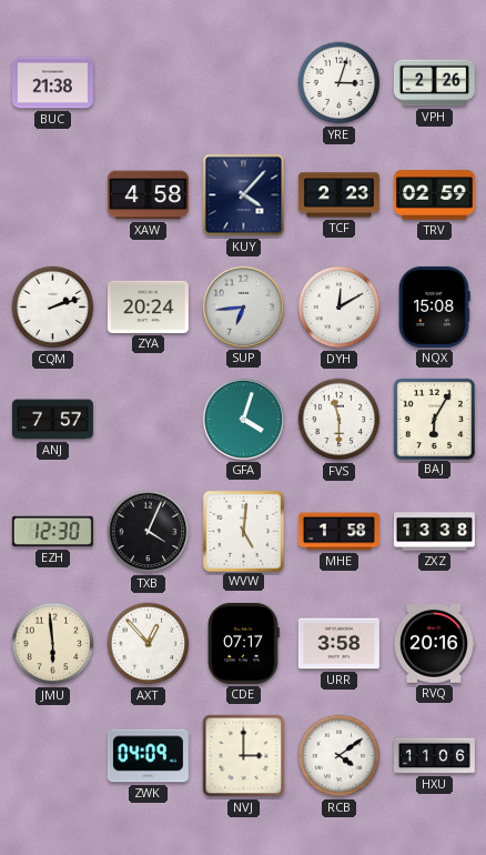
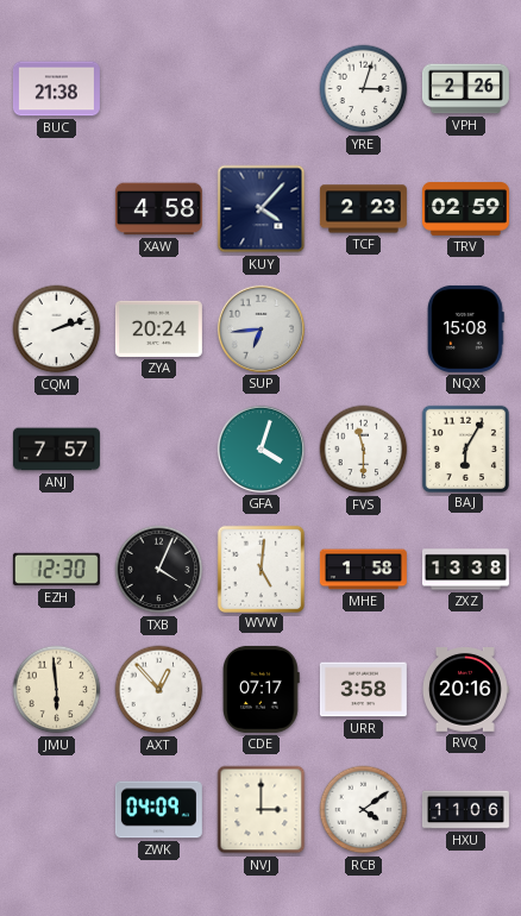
DYH: 12:10 -> none
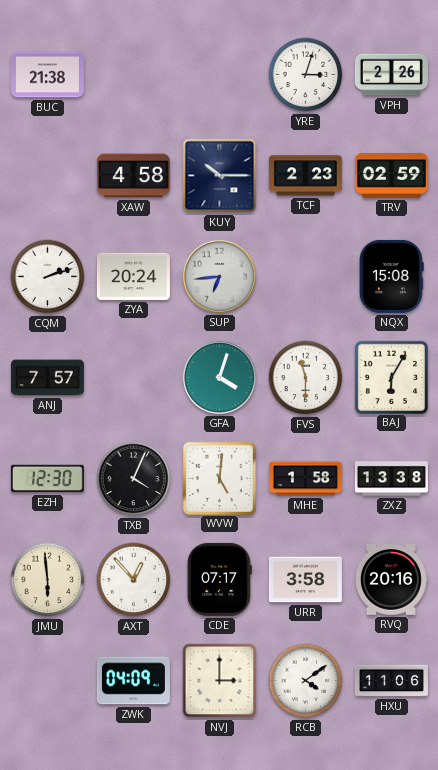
KUY: 4:07 -> 10:15
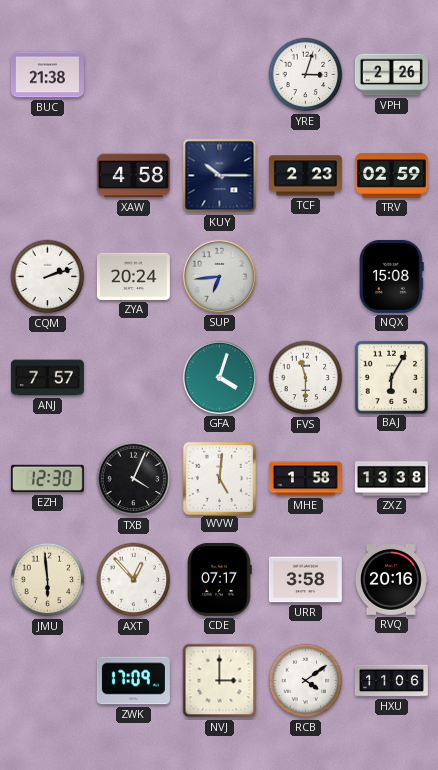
ZWK: 04:09 -> 17:09
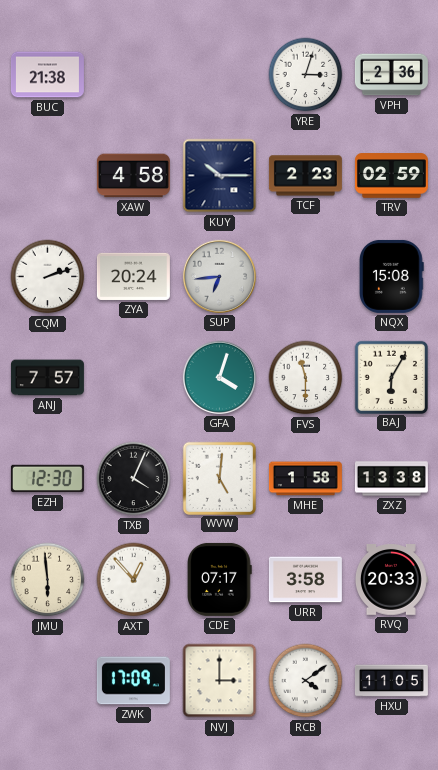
VPH: 2:26 -> 2:36
RVQ: 20:16 -> 20:33
HXU: 11:06 -> 11:05
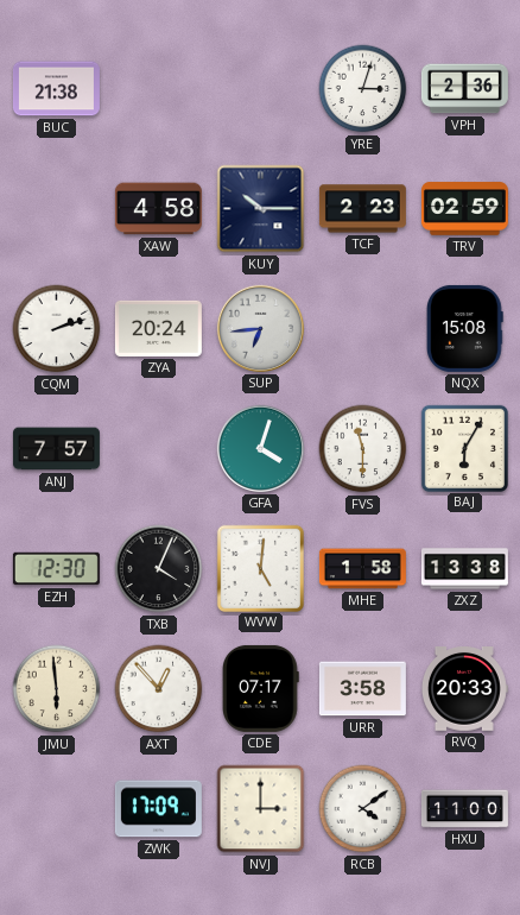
HXU: 11:05 -> 11:00
